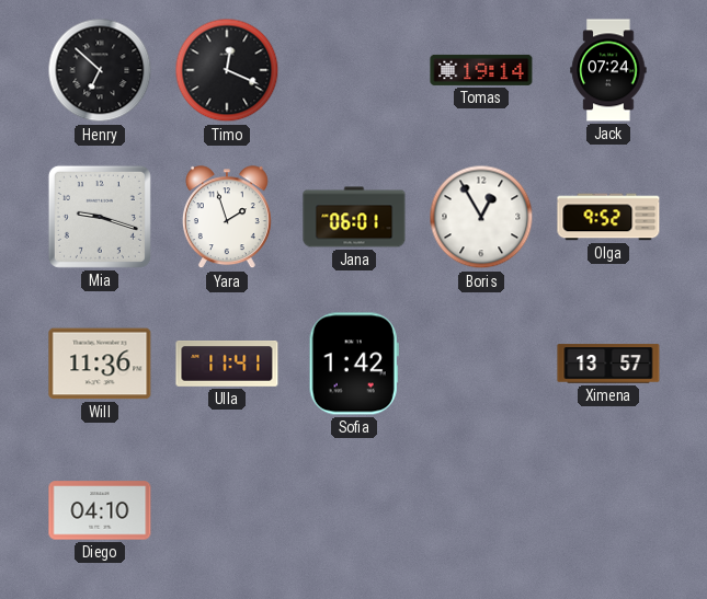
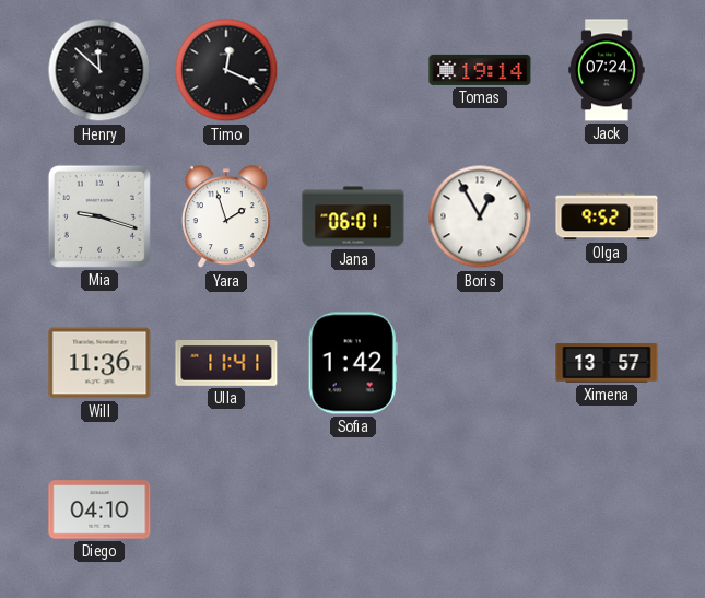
Henry: 6:52 -> 11:52
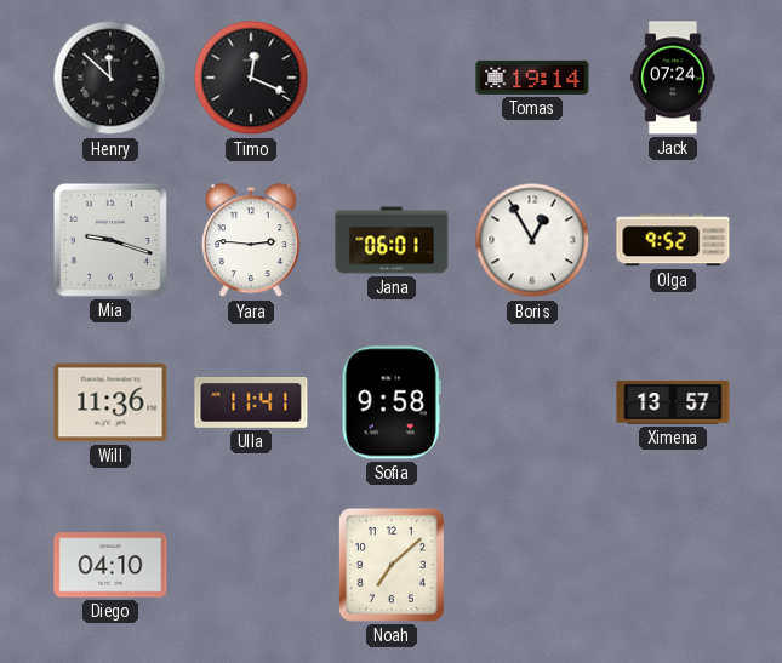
Yara: 1:57 -> 2:46
Sofia: 1:42 -> 9:58
Noah: none -> 7:08
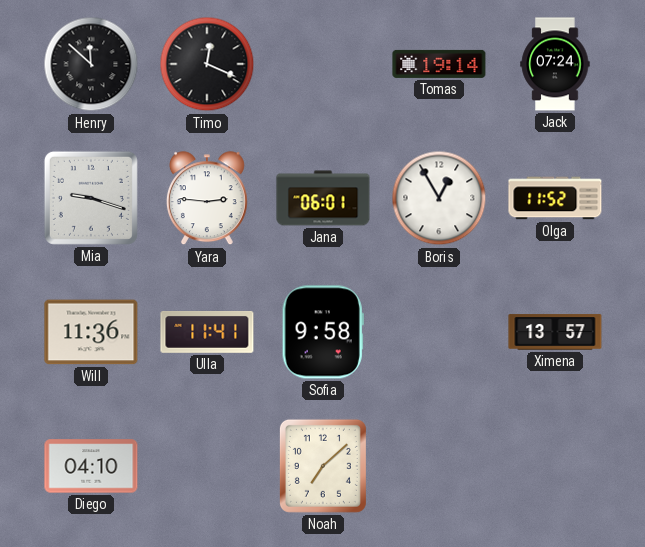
Olga: 9:52 -> 11:52
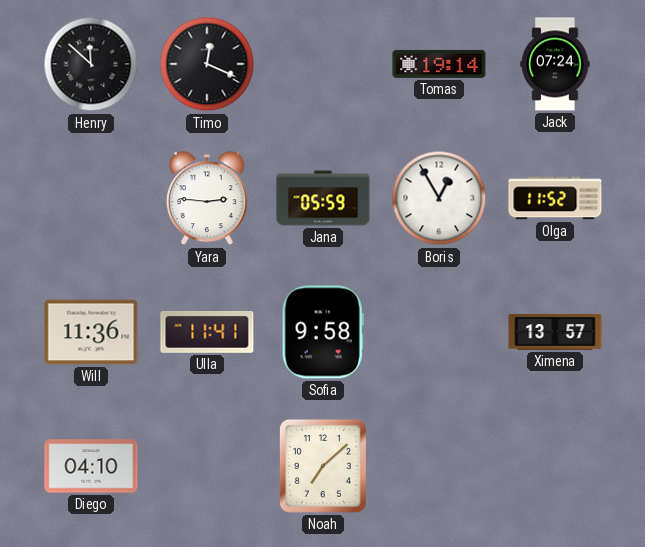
Mia: 9:18 -> none
Jana: 06:01 -> 05:59
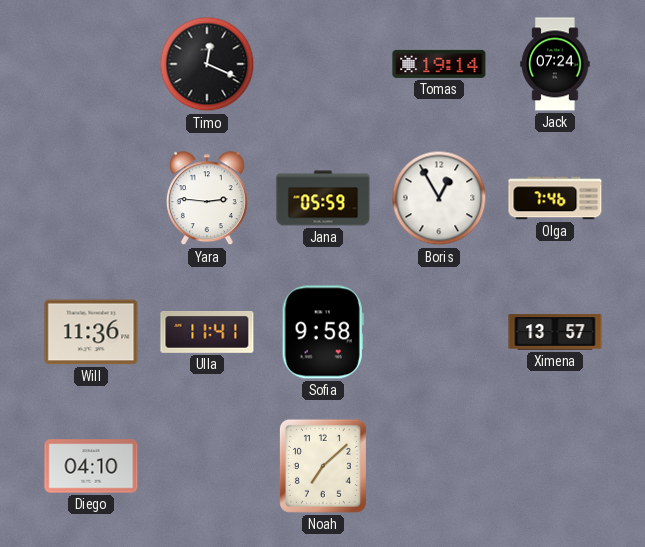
Henry: 11:52 -> none
Olga: 11:52 -> 7:46
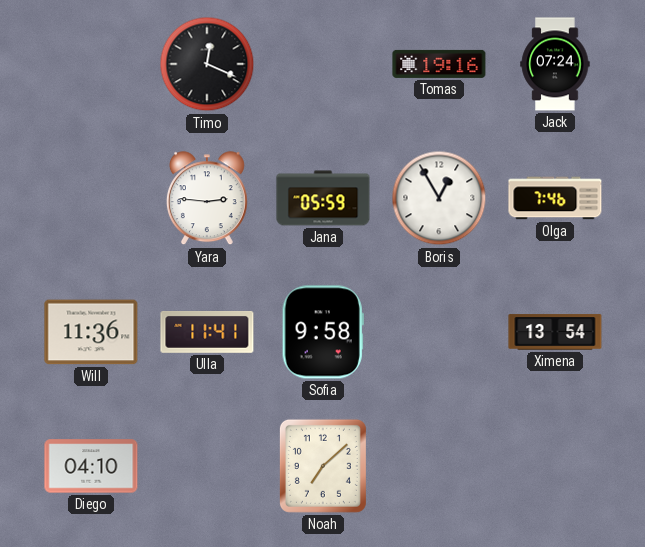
Tomas: 19:14 -> 19:16
Ximena: 13:57 -> 13:54
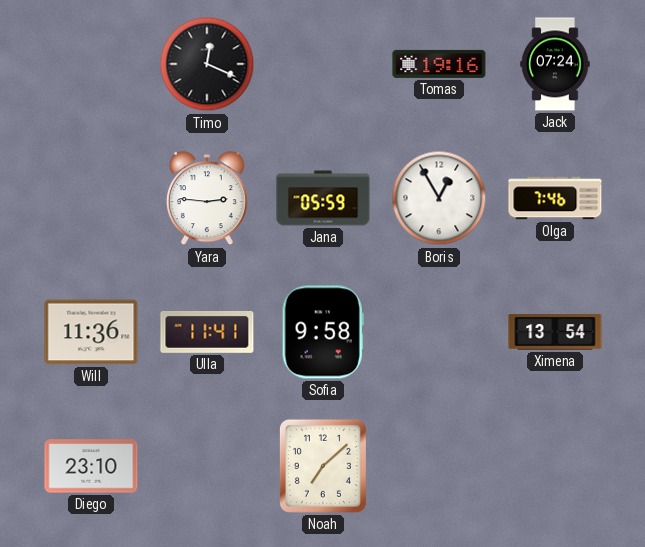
Diego: 04:10 -> 23:10
